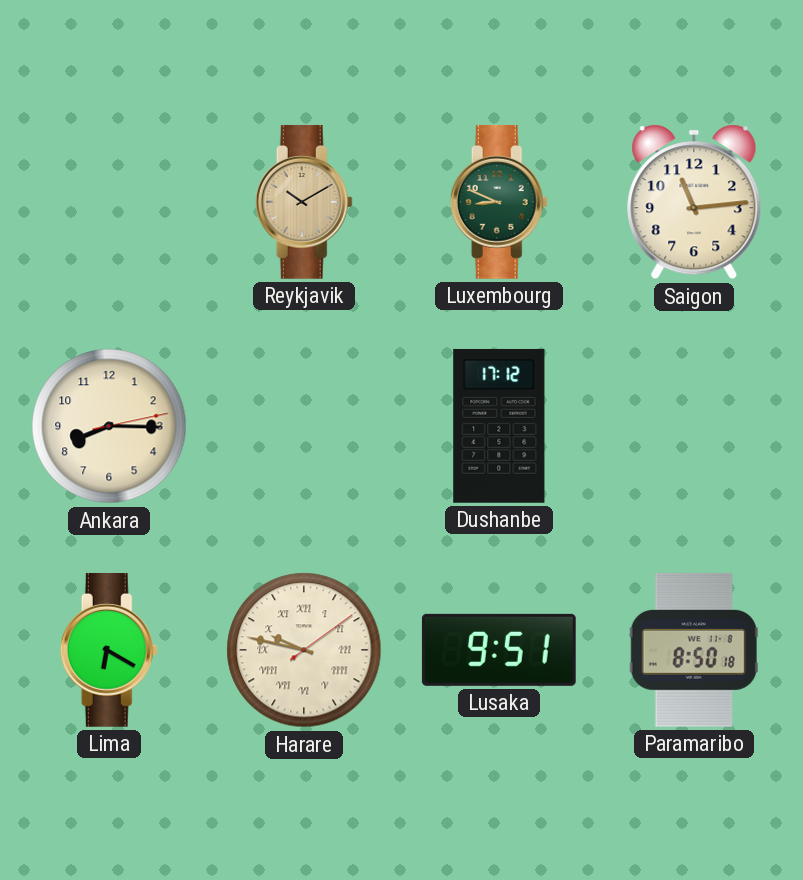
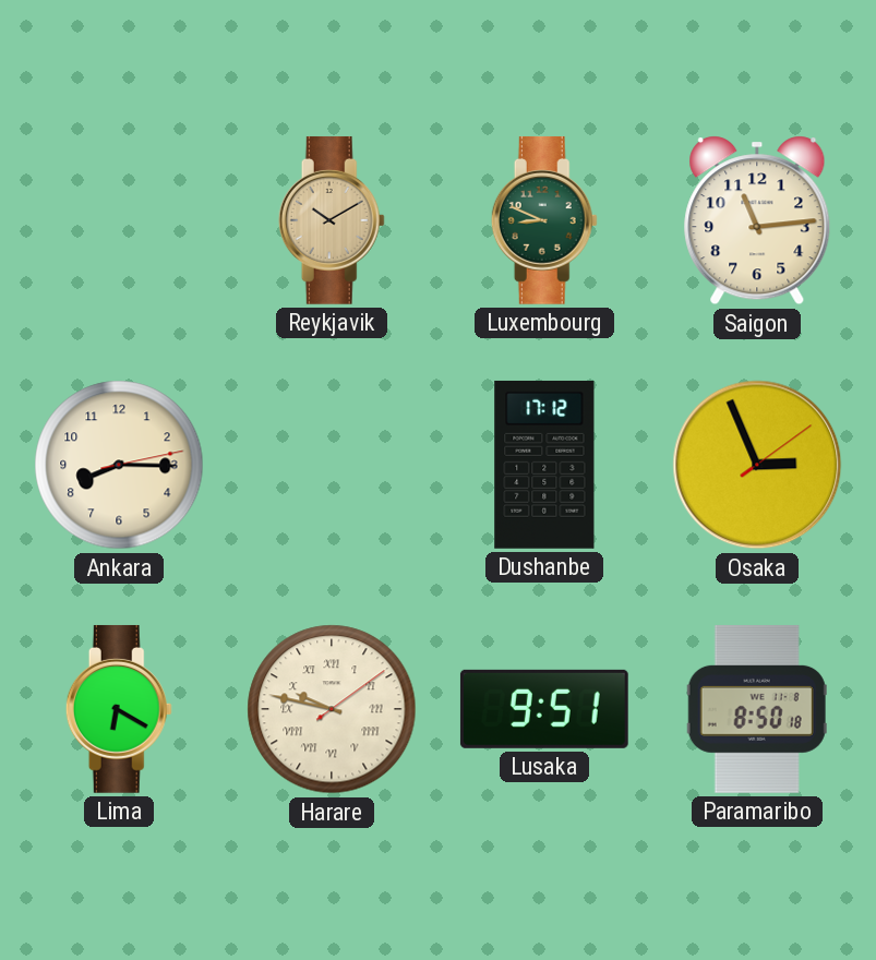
Osaka: none -> 2:56
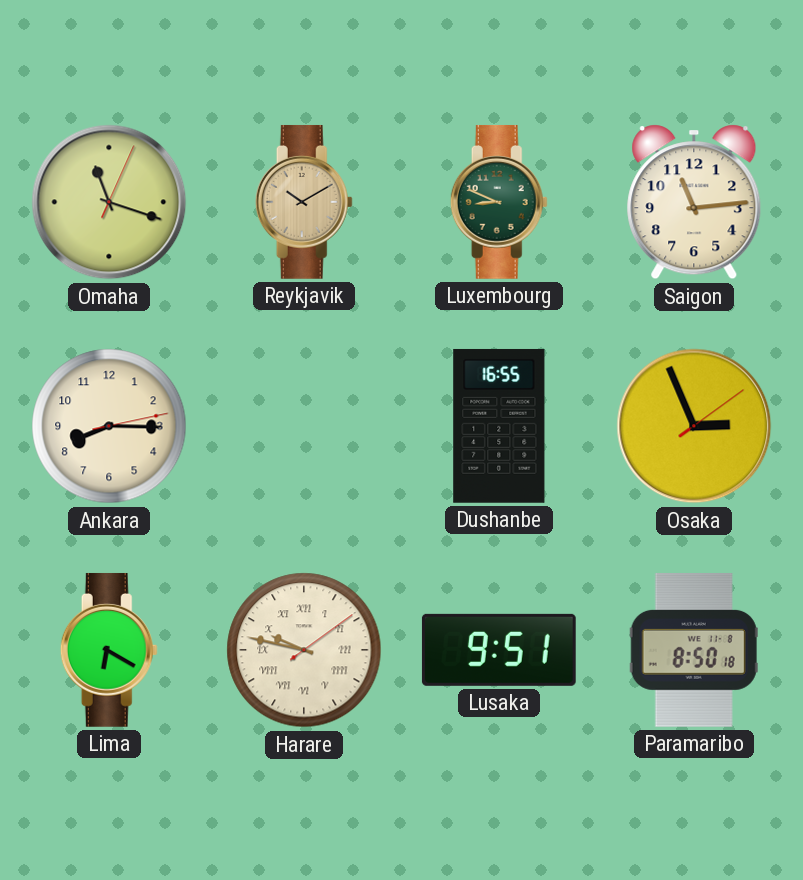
Omaha: none -> 11:18
Dushanbe: 17:12 -> 16:55
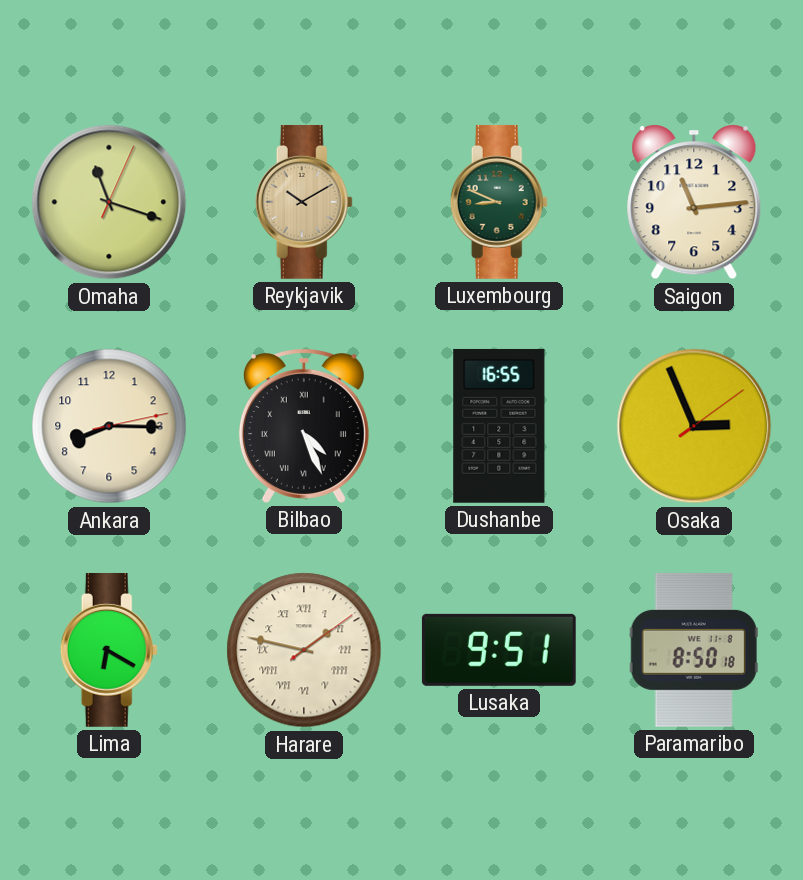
Bilbao: none -> 4:26
Harare: 9:47 -> 1:47
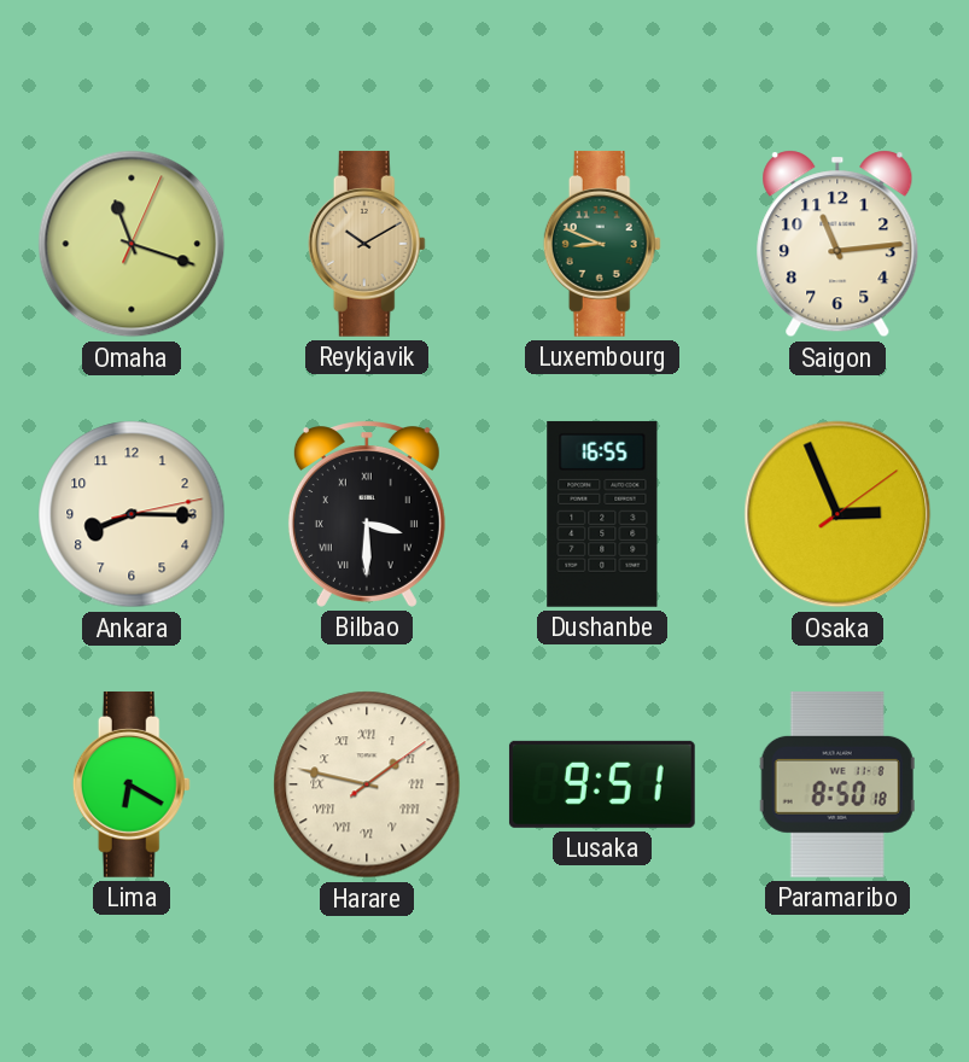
Bilbao: 4:26 -> 3:30
